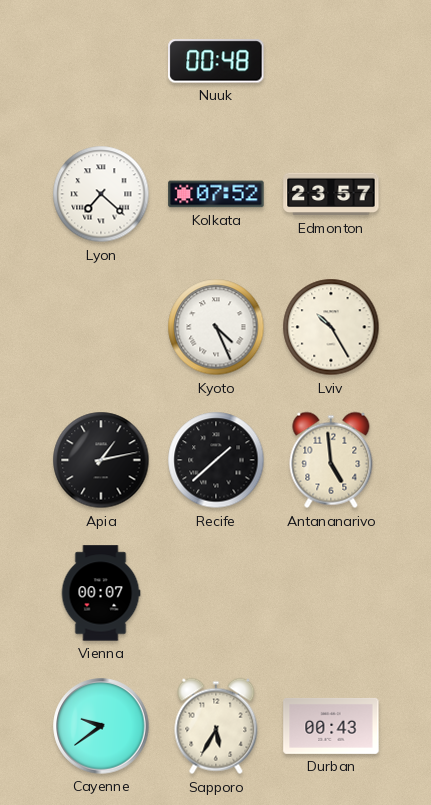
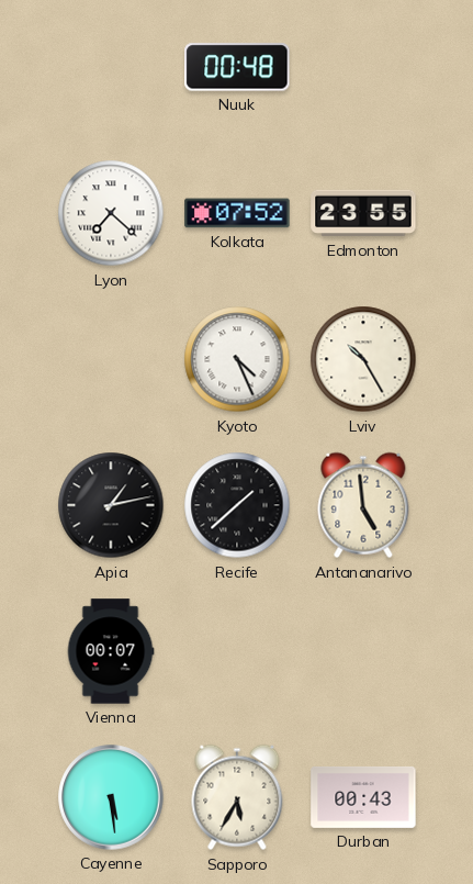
Edmonton: 23:57 -> 23:55
Cayenne: 9:39 -> 5:29
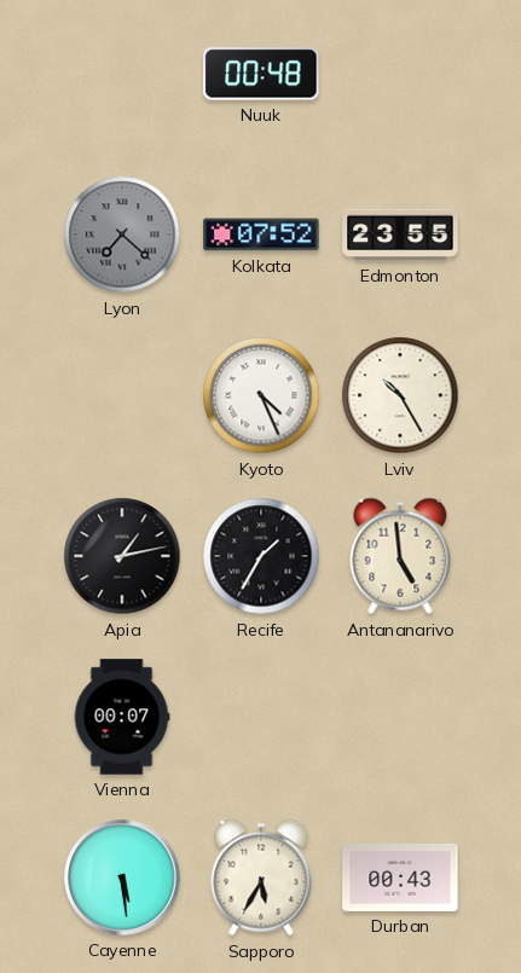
Lyon dial: white -> grey
Recife: 1:38 -> 1:35
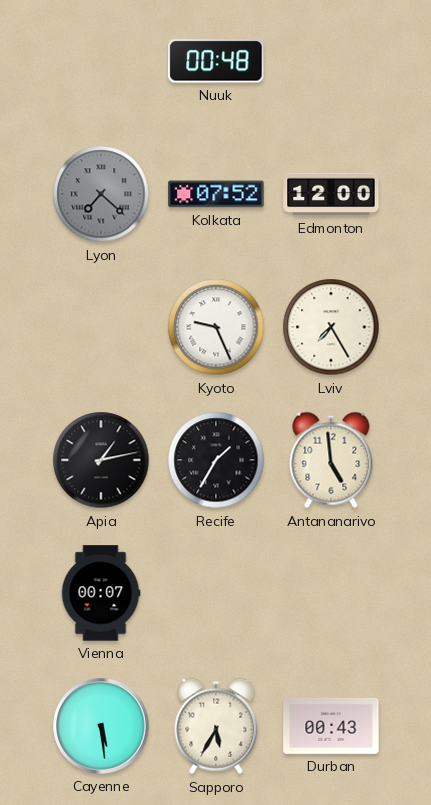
Edmonton: 23:55 -> 12:00
Kyoto: 4:26 -> 9:26
Lviv: 10:25 -> 7:25
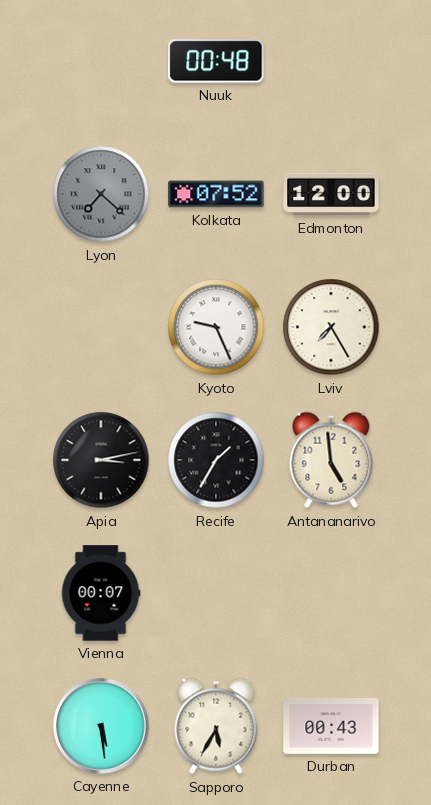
Apia: 1:13 -> 3:13
